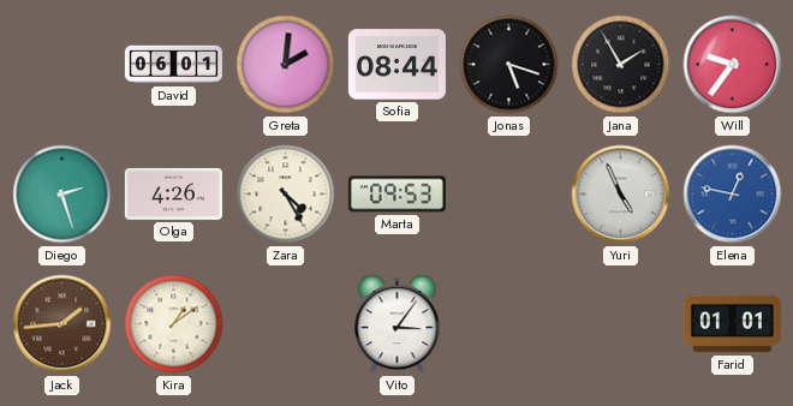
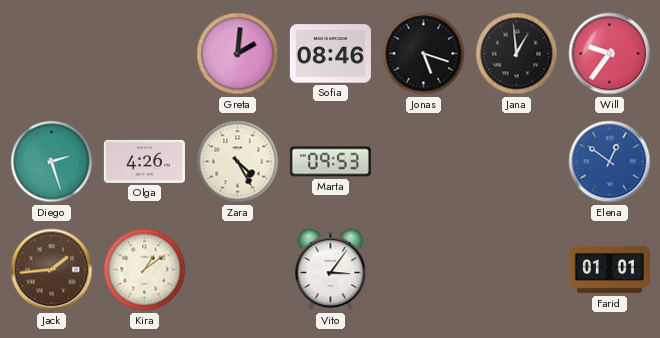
David: 06:01 -> none
Sofia: 08:44 -> 08:46
Jana: 1:55 -> 12:59
Yuri: 4:56 -> none
Elena: 12:47 -> 12:51
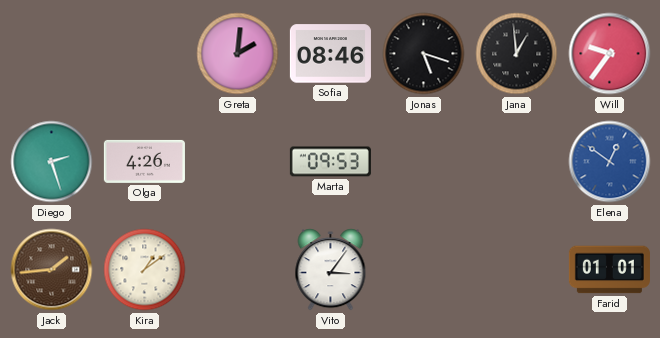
Zara: 4:25 -> none
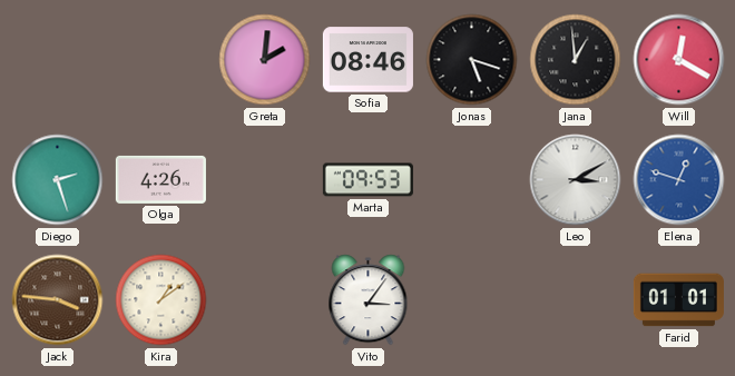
Will: 9:36 -> 12:20
Leo: none -> 3:10
Elena: 12:51 -> 12:48
Jack: 1:44 -> 3:46
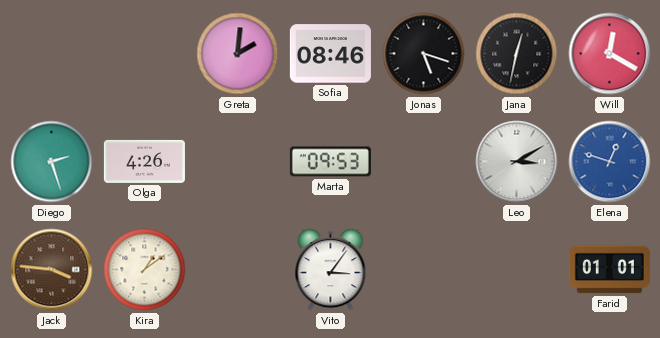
Jana: 12:59 -> 12:32
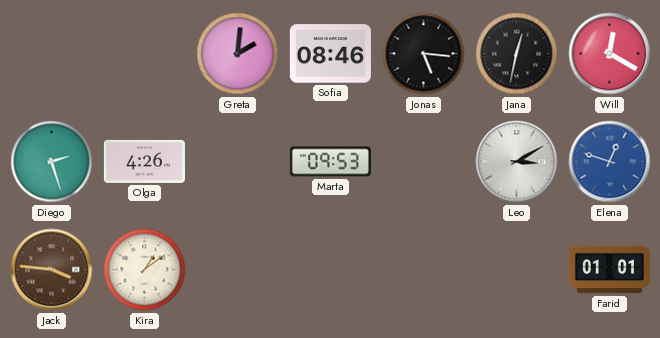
Jonas: 5:18 -> 5:16
Vito: 3:06 -> none
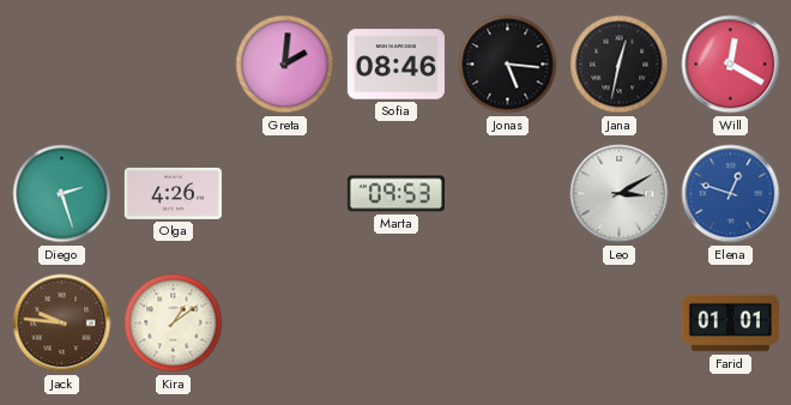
Jack: 3:46 -> 9:46
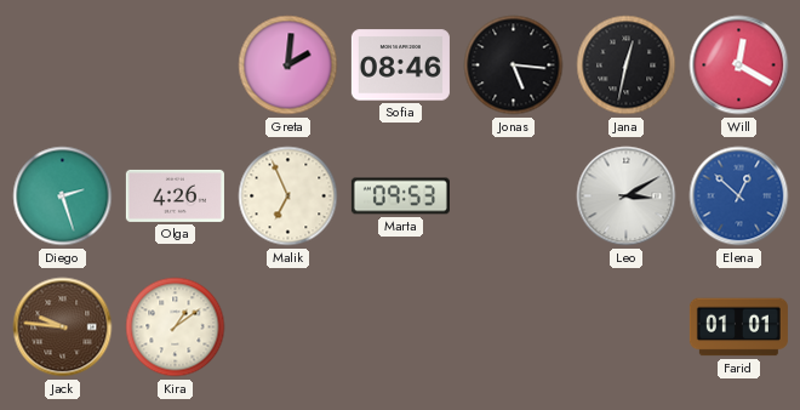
Malik: none -> 6:56
Elena: 12:48 -> 12:52
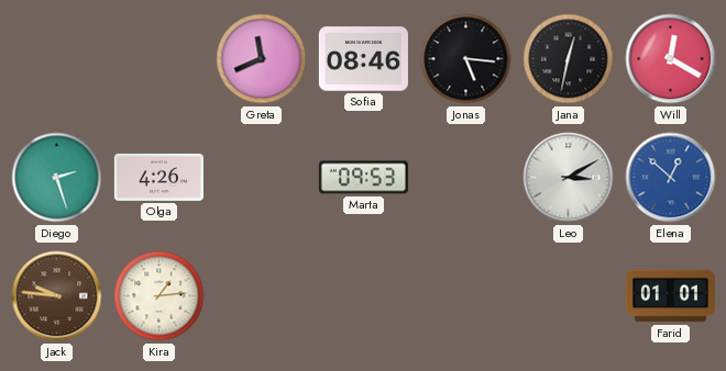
Greta: 2:01 -> 11:41
Malik: 6:56 -> none
Kira: 1:09 -> 1:14
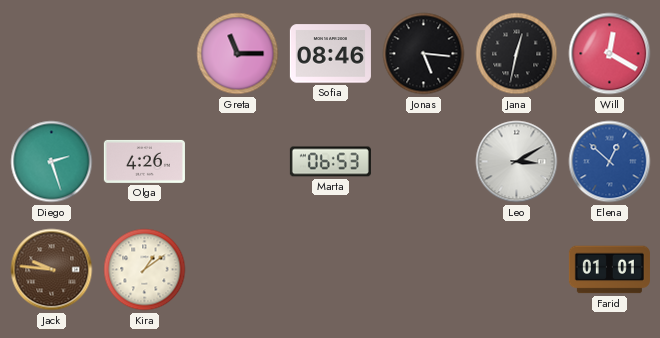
Greta: 11:41 -> 11:15
Marta: 09:53 -> 06:53
Kira: 1:14 -> 1:09
